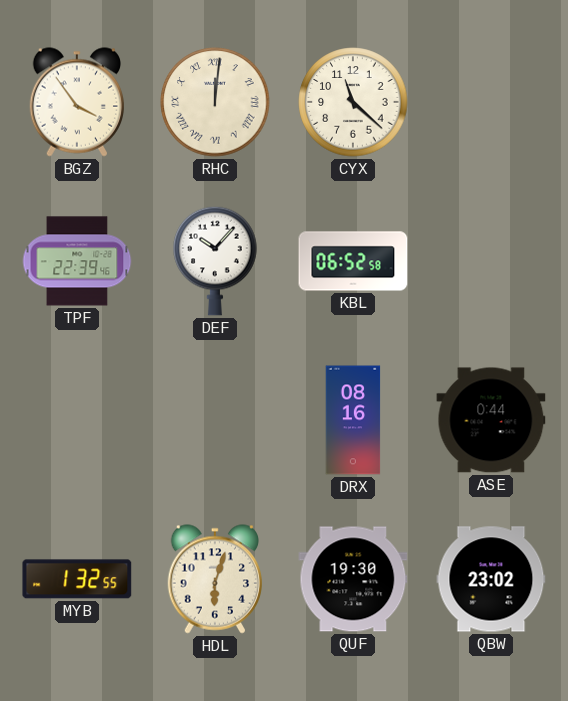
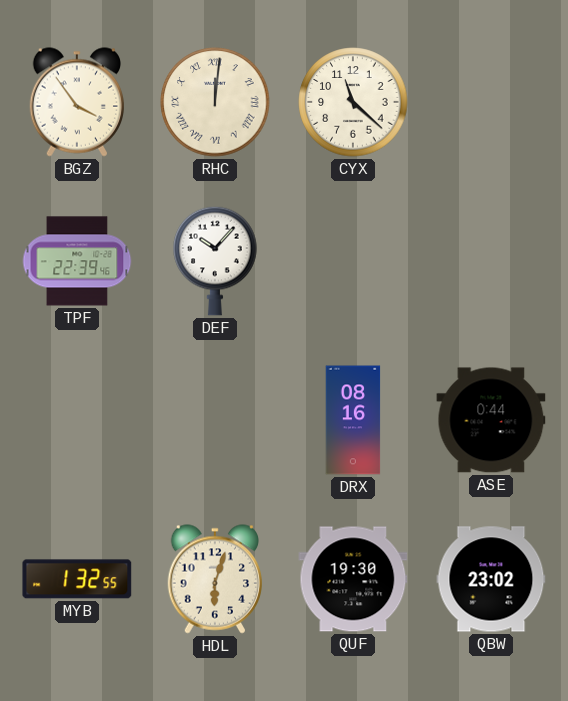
KBL: 06:52 -> none
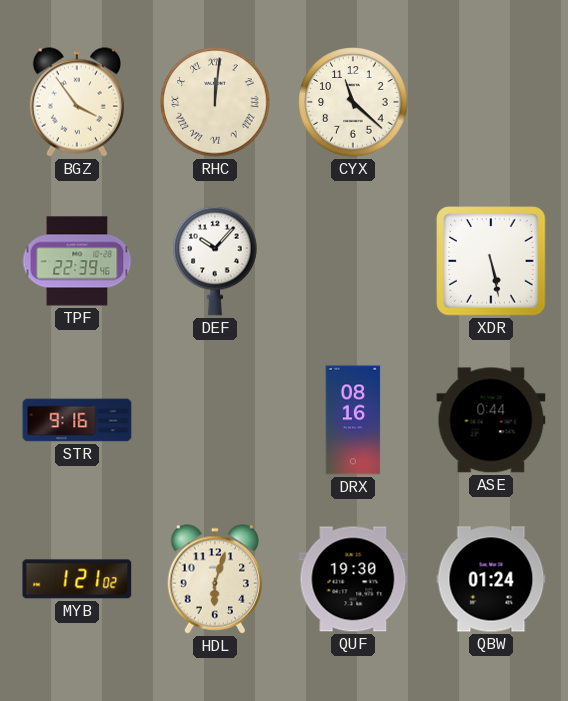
XDR: none -> 5:28
STR: none -> 9:16
MYB: 1:32 -> 1:21
QBW: 23:02 -> 01:24
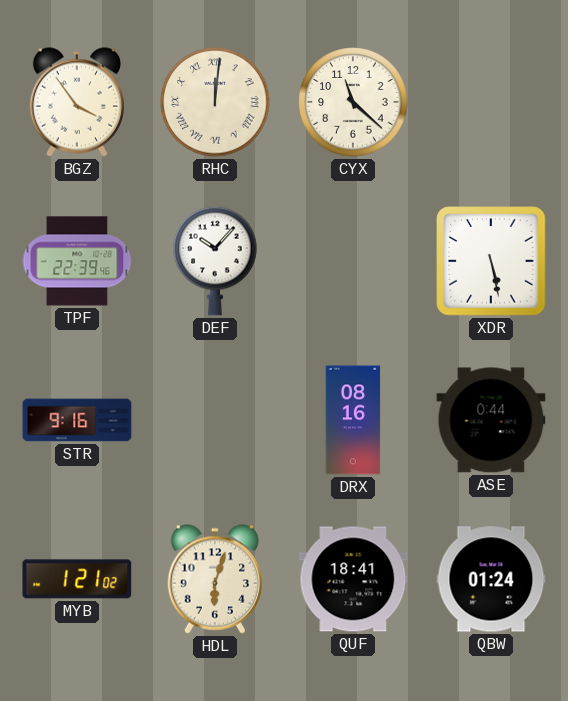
QUF: 19:30 -> 18:41
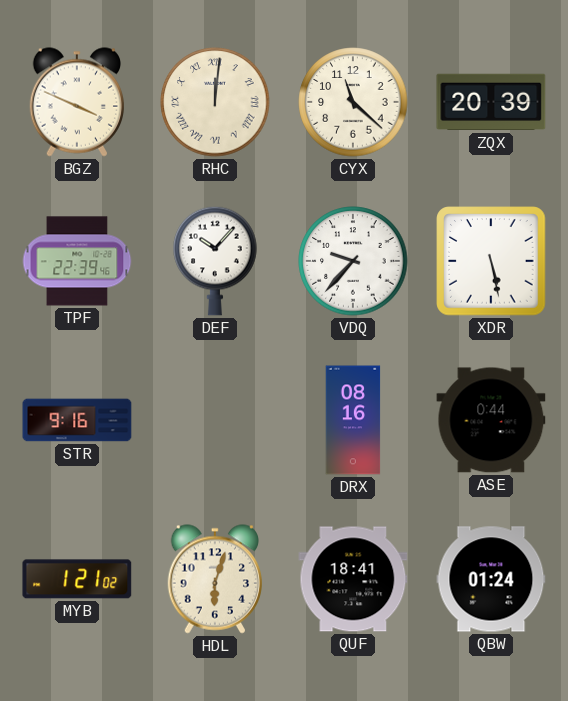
BGZ: 3:54 -> 3:49
ZQX: none -> 20:39
VDQ: none -> 9:37
